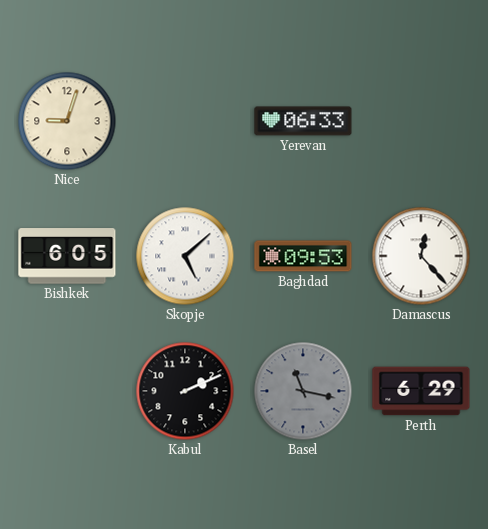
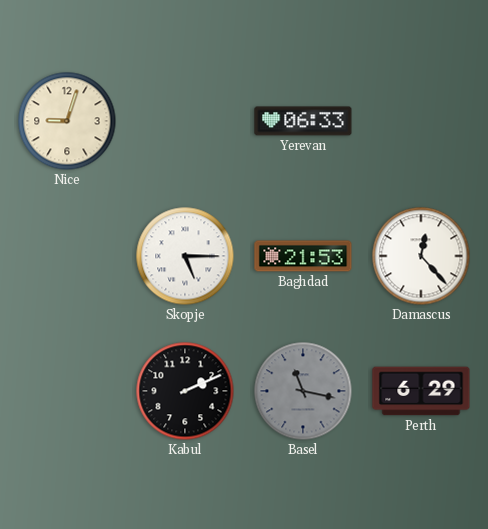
Bishkek: 6:05 -> none
Skopje: 5:08 -> 5:15
Baghdad: 09:53 -> 21:53
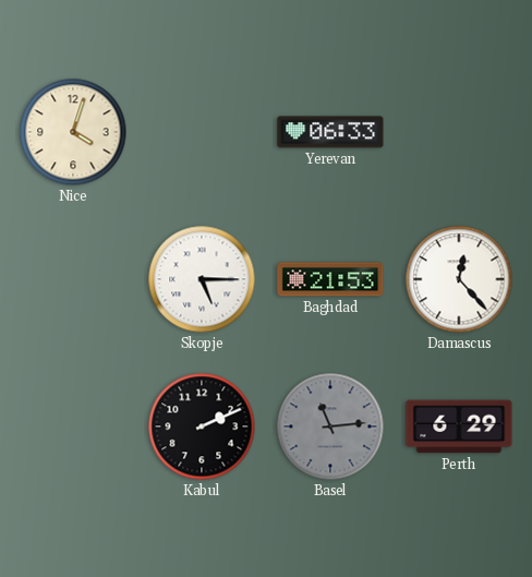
Nice: 9:03 -> 4:03
Basel: 11:17 -> 11:14
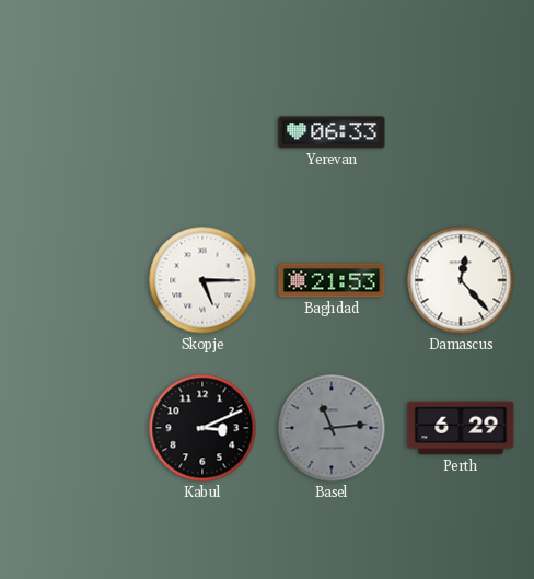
Nice: 4:03 -> none
Kabul: 2:11 -> 3:11
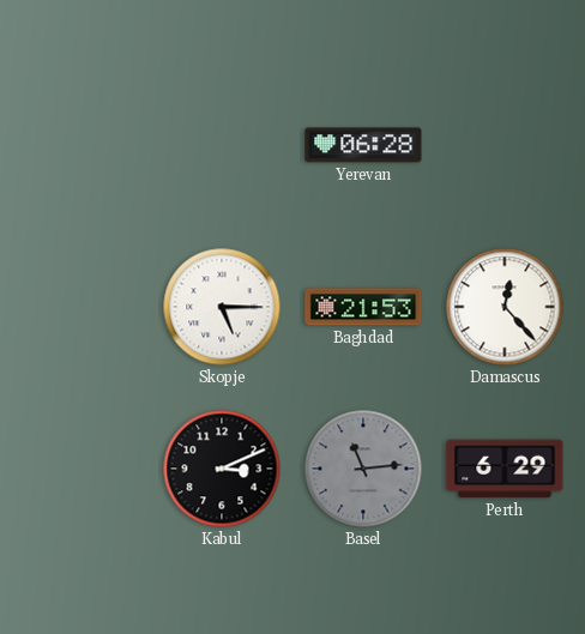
Yerevan: 06:33 -> 06:28
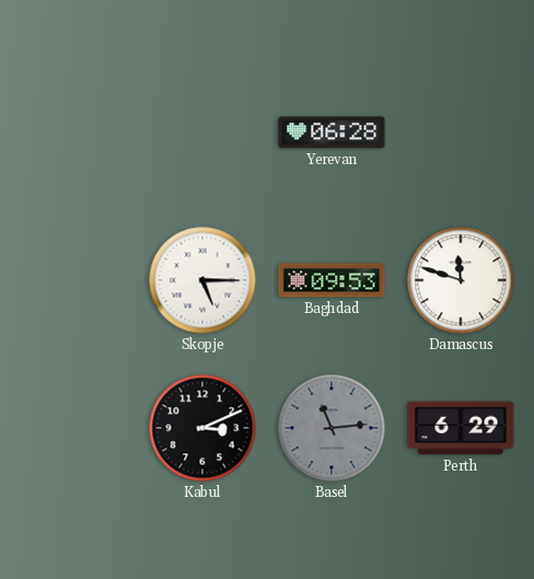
Baghdad: 21:53 -> 09:53
Damascus: 12:23 -> 11:48
